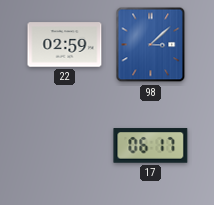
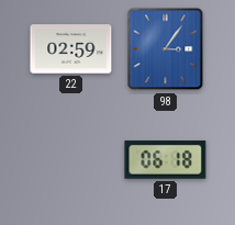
98: 3:08 -> 3:06
17: 06:17 -> 06:18
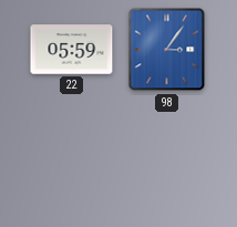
22: 02:59 -> 05:59
17: 06:18 -> none
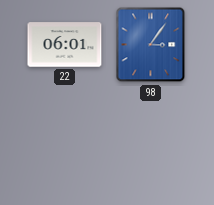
22: 05:59 -> 06:01
